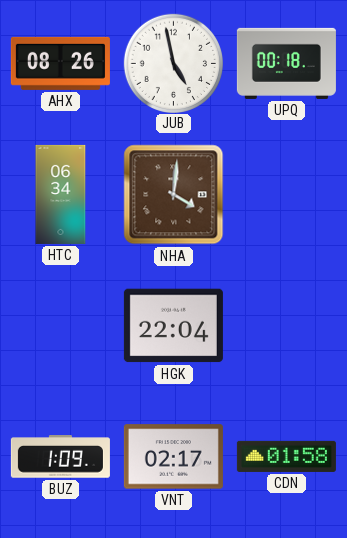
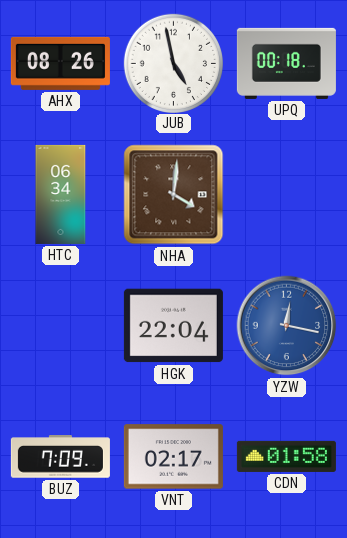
YZW: none -> 12:17
BUZ: 1:09 -> 7:09
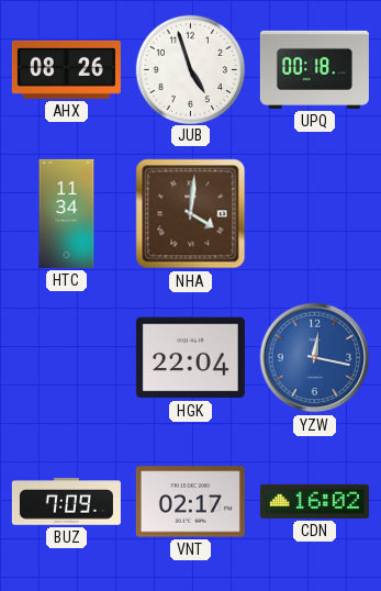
JUB: 4:58 -> 4:57
HTC: 06:34 -> 11:34
CDN: 01:58 -> 16:02
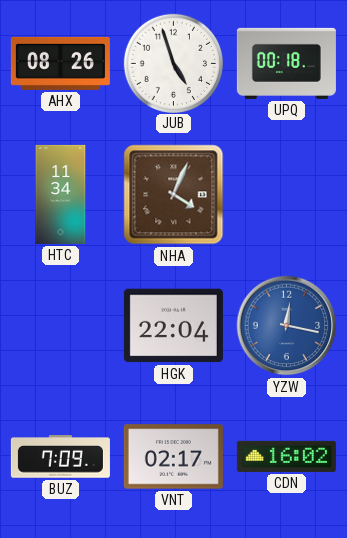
NHA: 4:01 -> 4:04
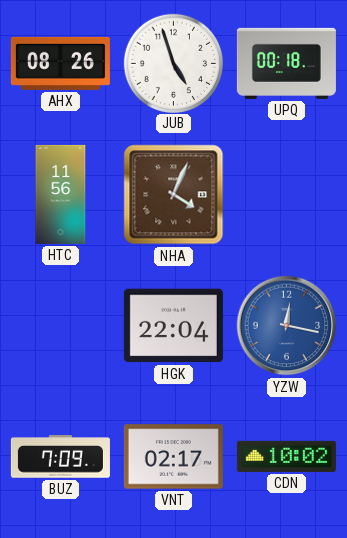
HTC: 11:34 -> 11:56
CDN: 16:02 -> 10:02
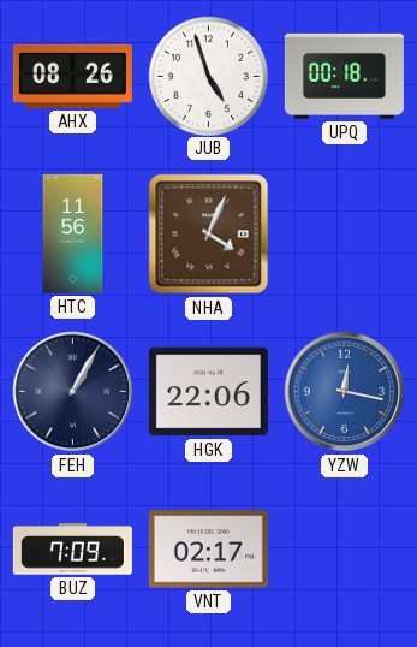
FEH: none -> 1:05
HGK: 22:04 -> 22:06
CDN: 10:02 -> none
